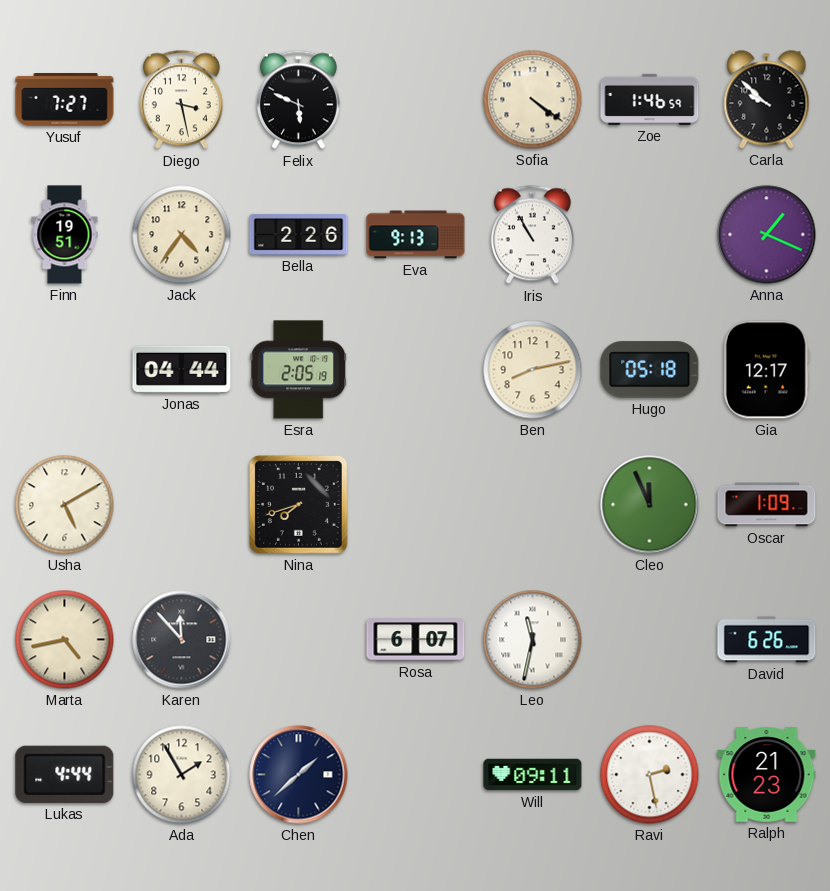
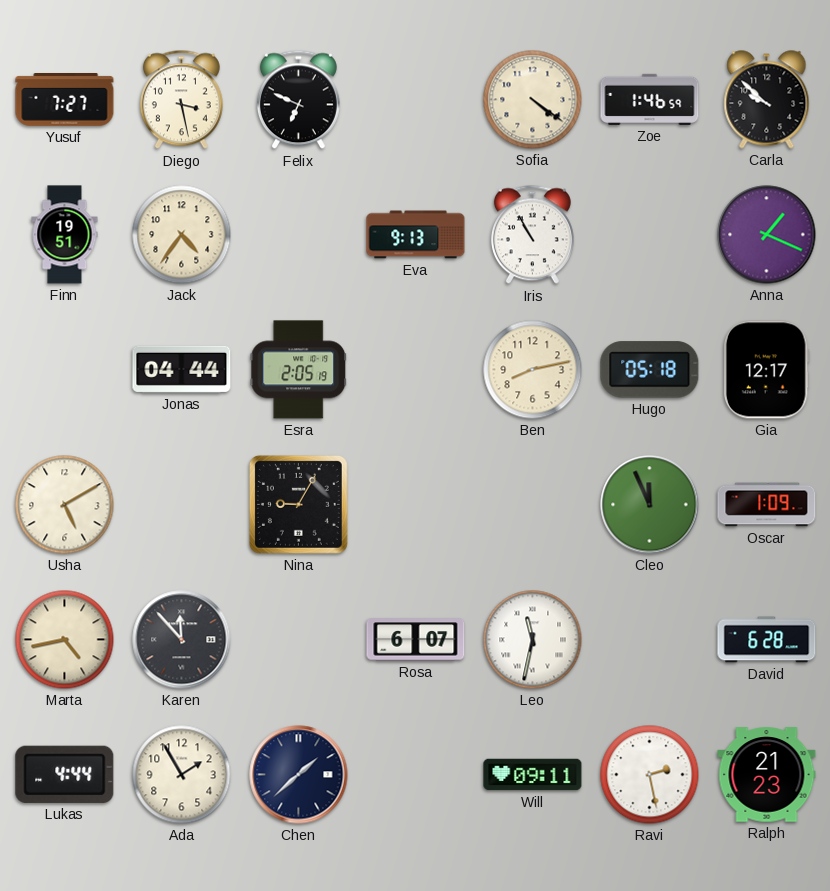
Felix: 5:49 -> 6:49
Bella: 2:26 -> none
Nina: 7:42 -> 9:05
David: 6:26 -> 6:28
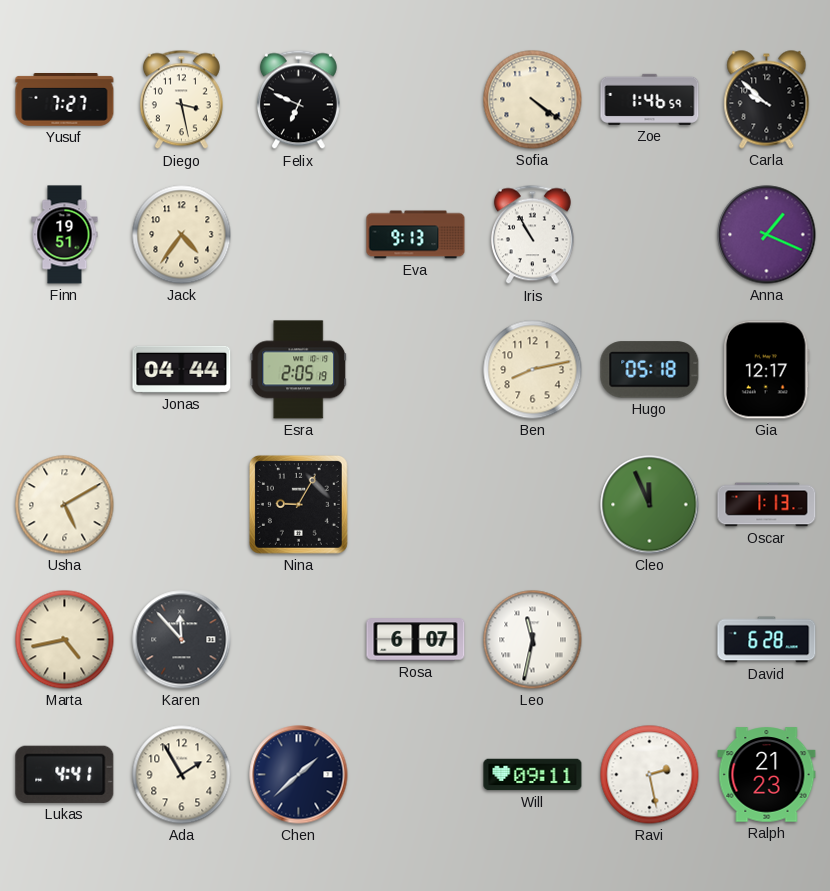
Oscar: 1:09 -> 1:13
Lukas: 4:44 -> 4:41
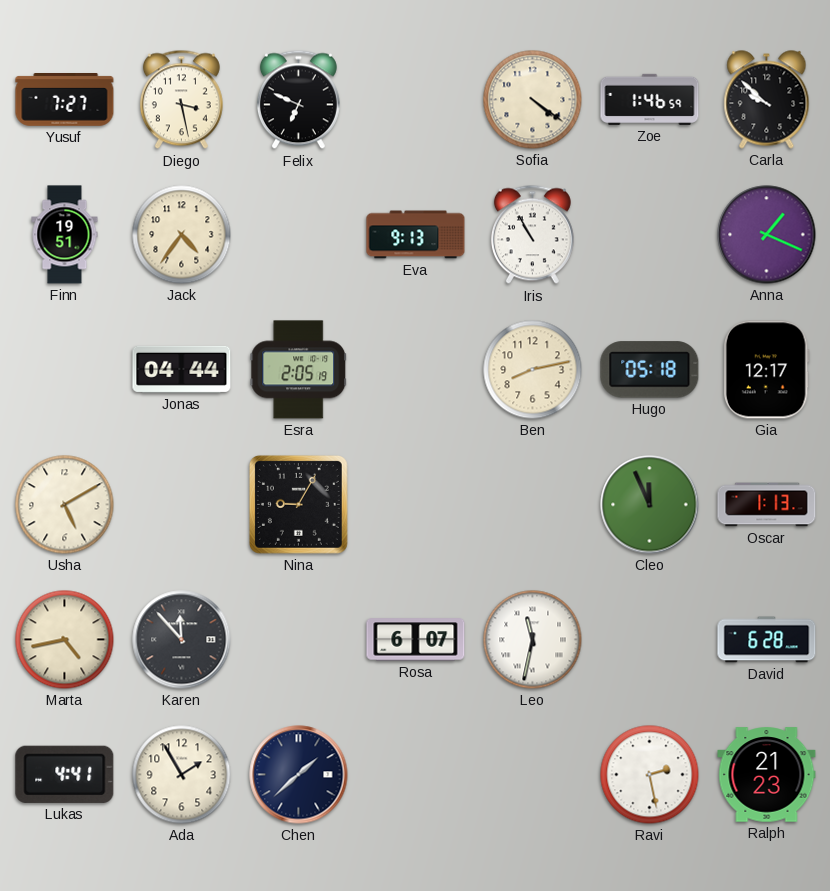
Will: 09:11 -> none
